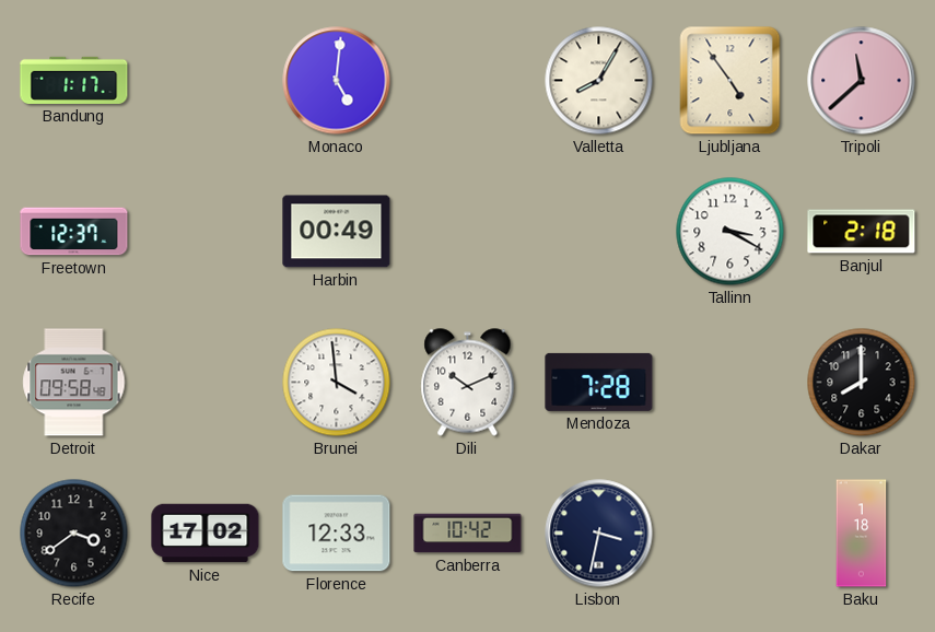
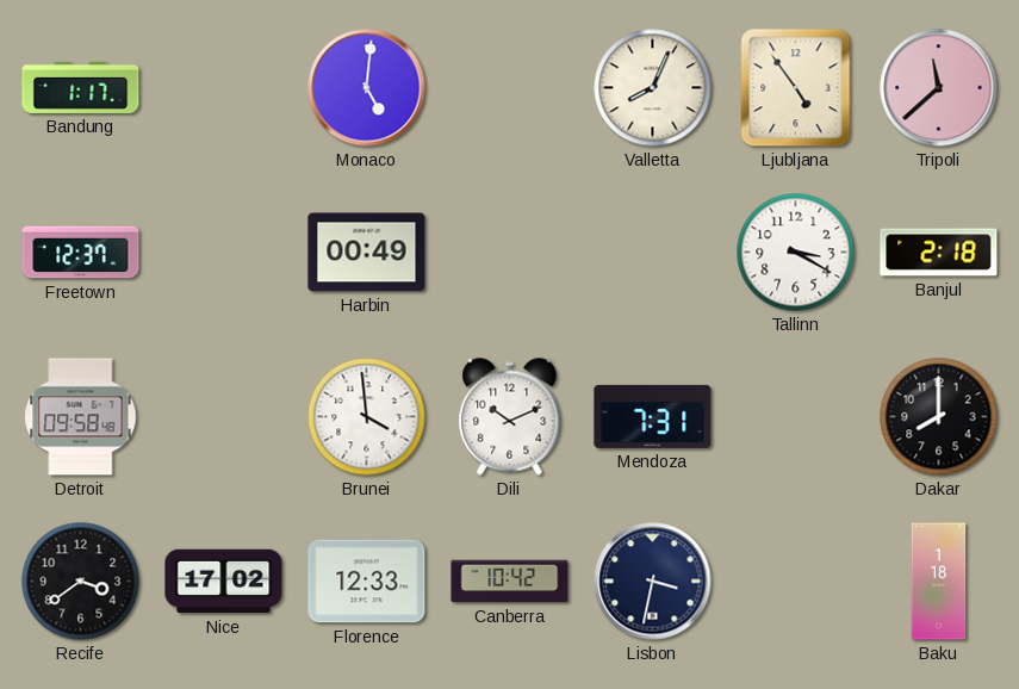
Valletta: 8:05 -> 8:04
Mendoza: 7:28 -> 7:31
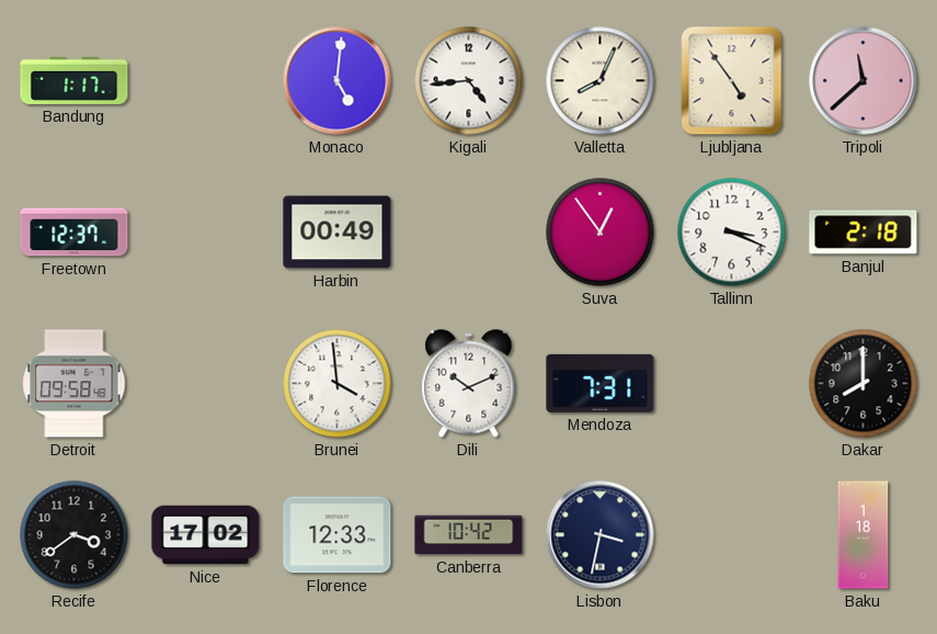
Kigali: none -> 4:44
Suva: none -> 12:54
Tallinn: 3:20 -> 3:19
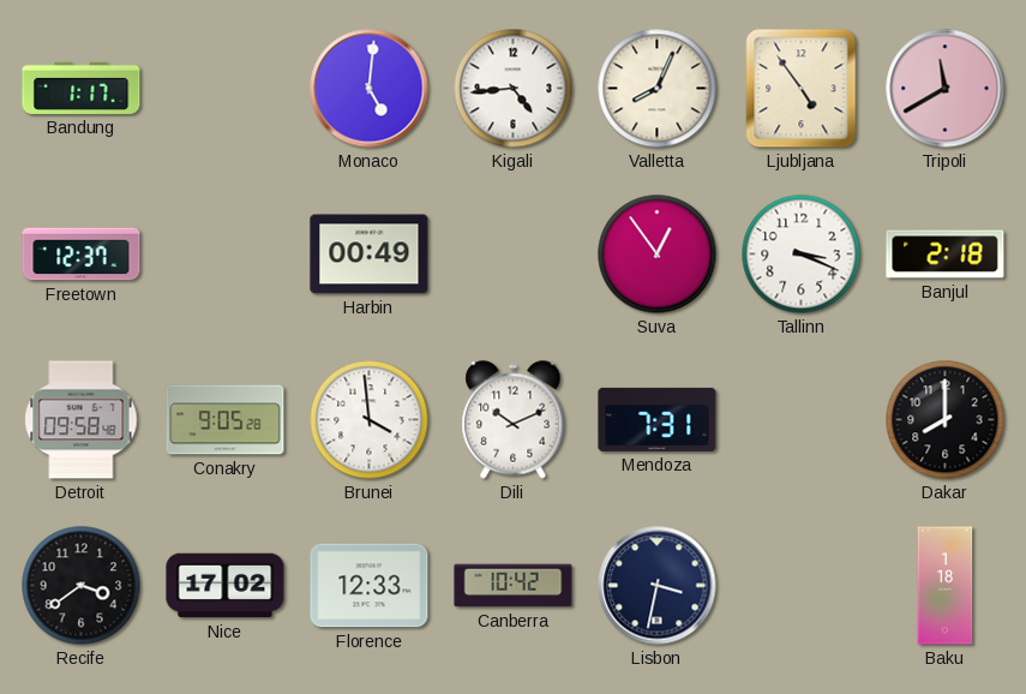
Tripoli: 11:38 -> 11:40
Conakry: none -> 9:05
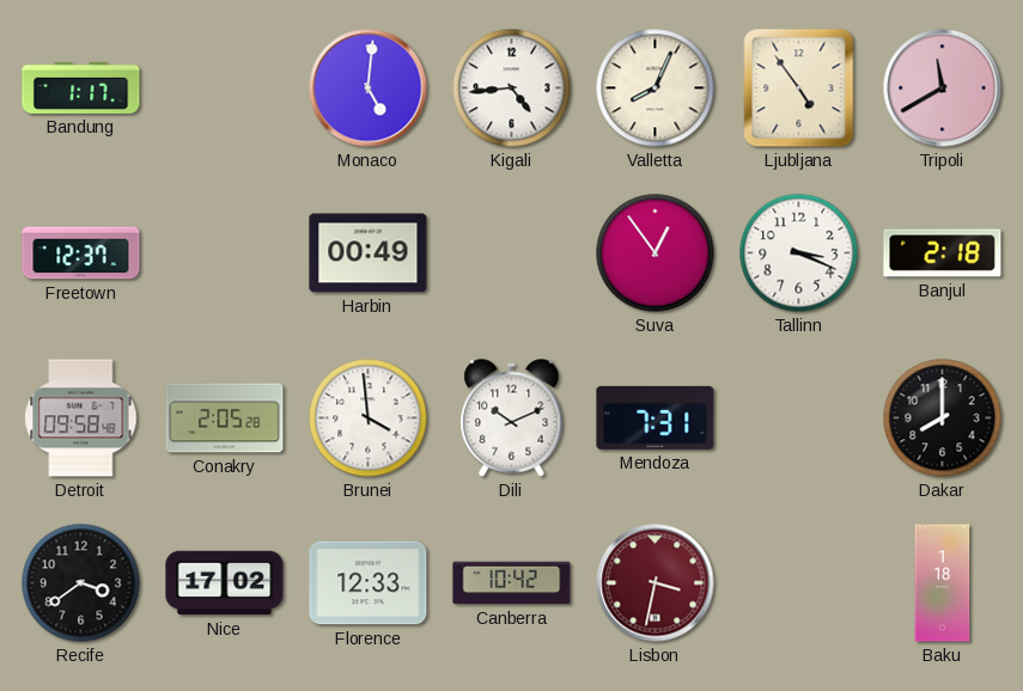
Conakry: 9:05 -> 2:05
Lisbon dial: navy -> burgundy
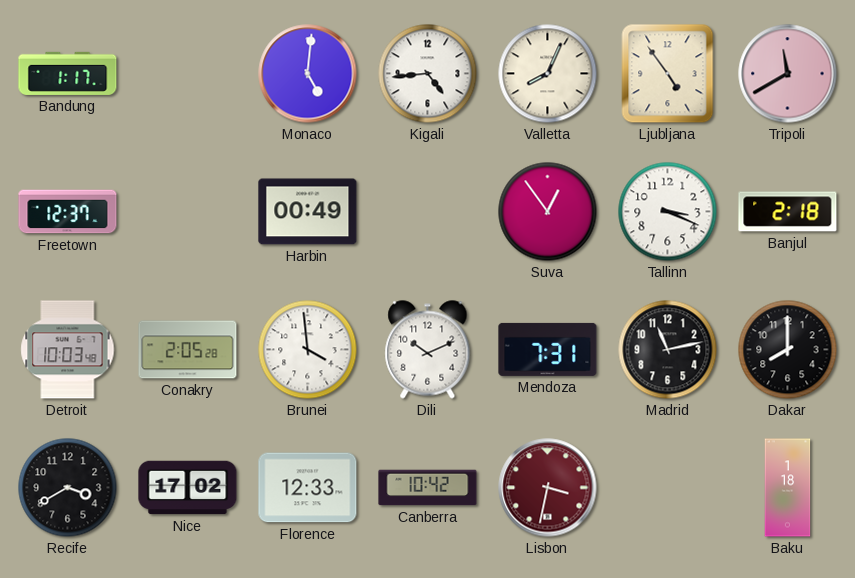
Detroit: 09:58 -> 10:03
Madrid: none -> 11:13
Recife: 3:39 -> 3:40
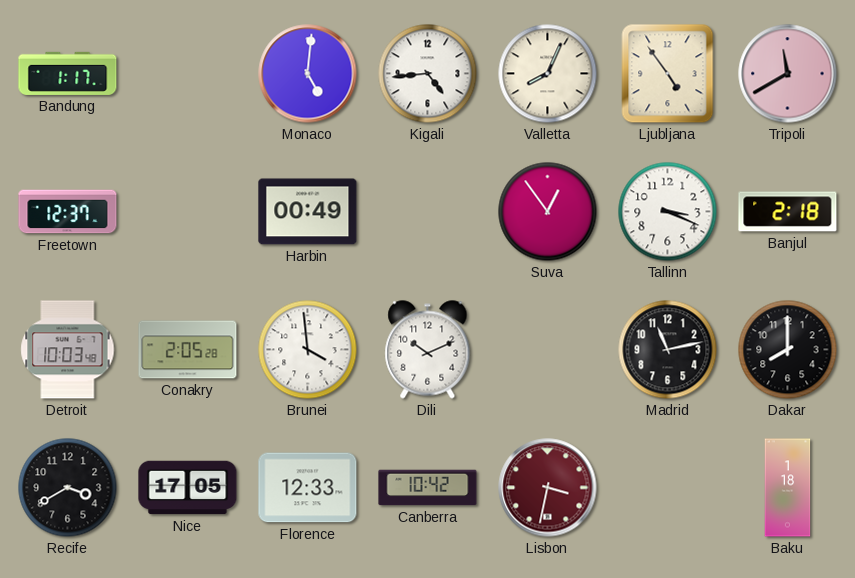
Mendoza: 7:31 -> none
Nice: 17:02 -> 17:05
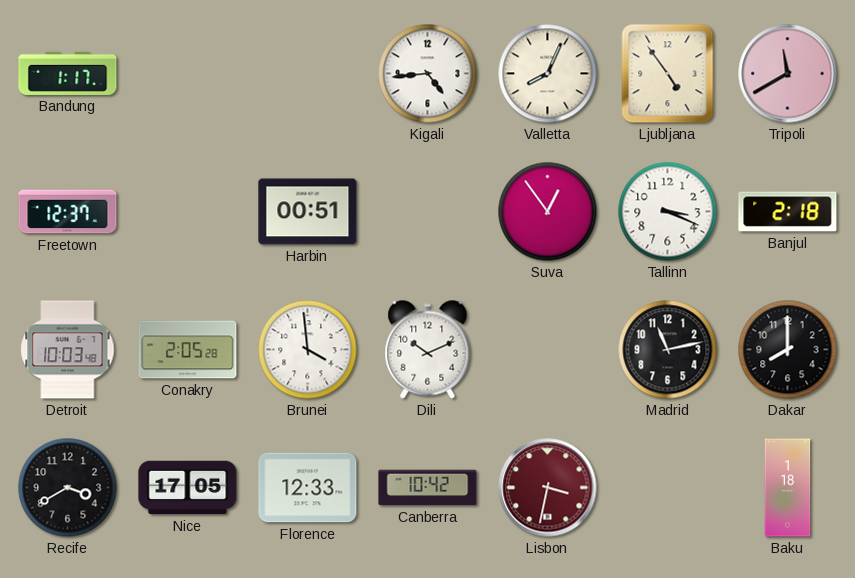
Monaco: 5:01 -> none
Harbin: 00:49 -> 00:51
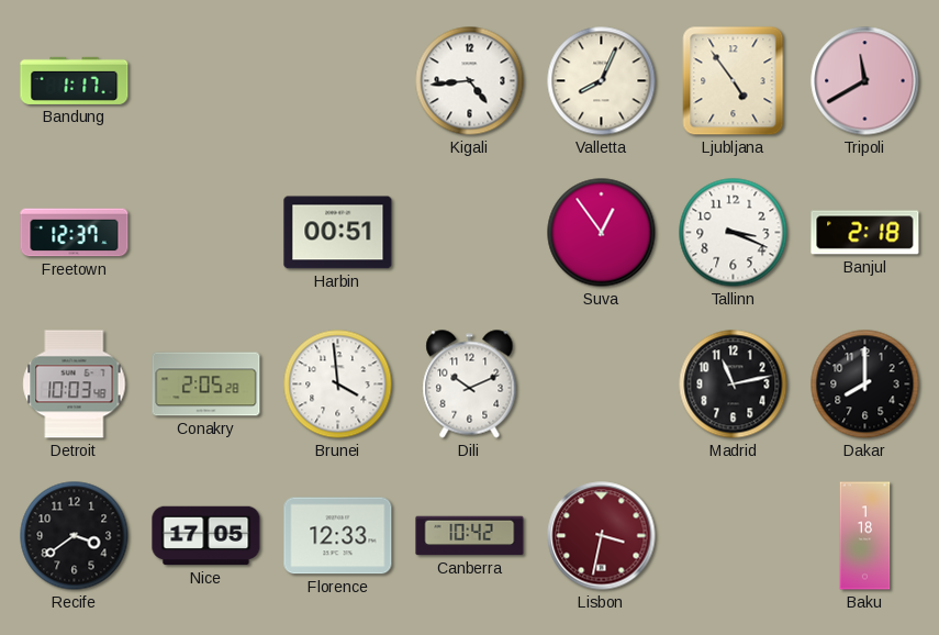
Recife: 3:40 -> 3:39
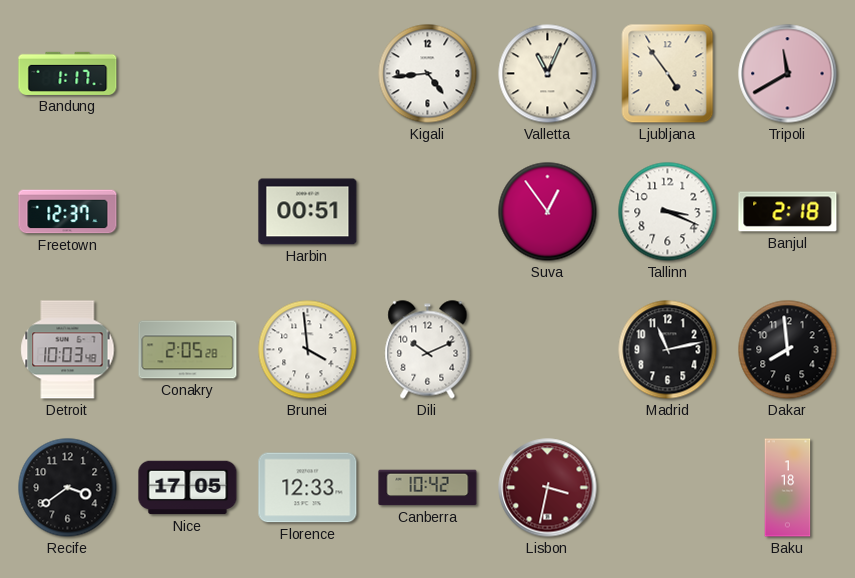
Valletta: 8:04 -> 11:04
Dakar: 8:00 -> 7:59
